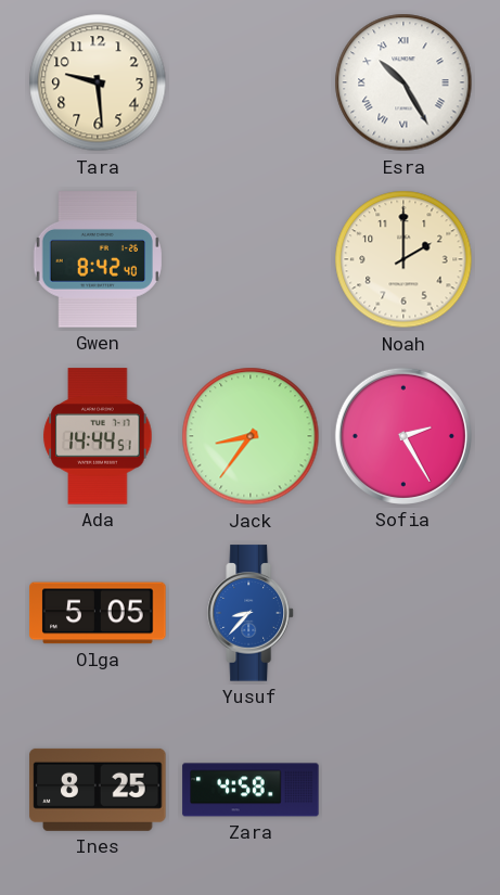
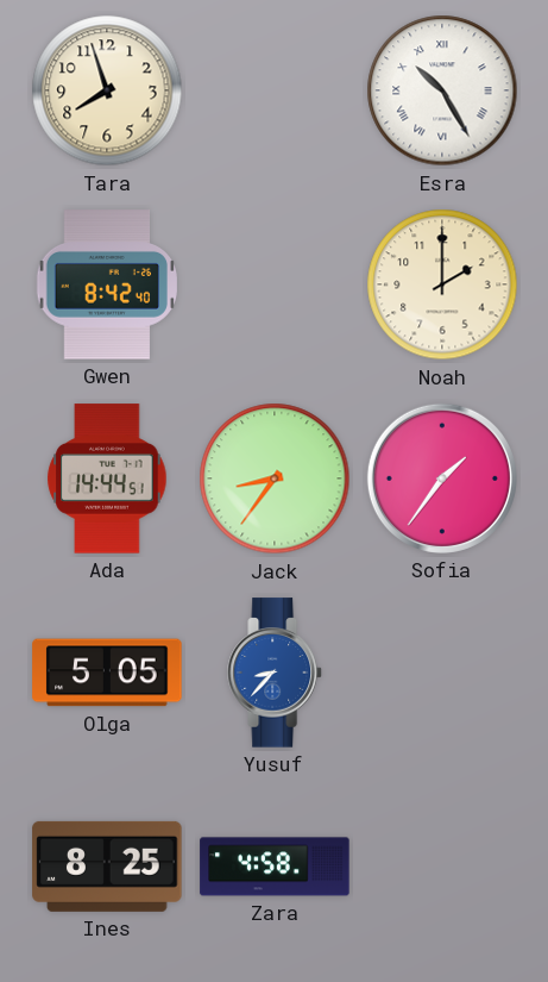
Tara: 9:29 -> 7:57
Sofia: 2:25 -> 1:36
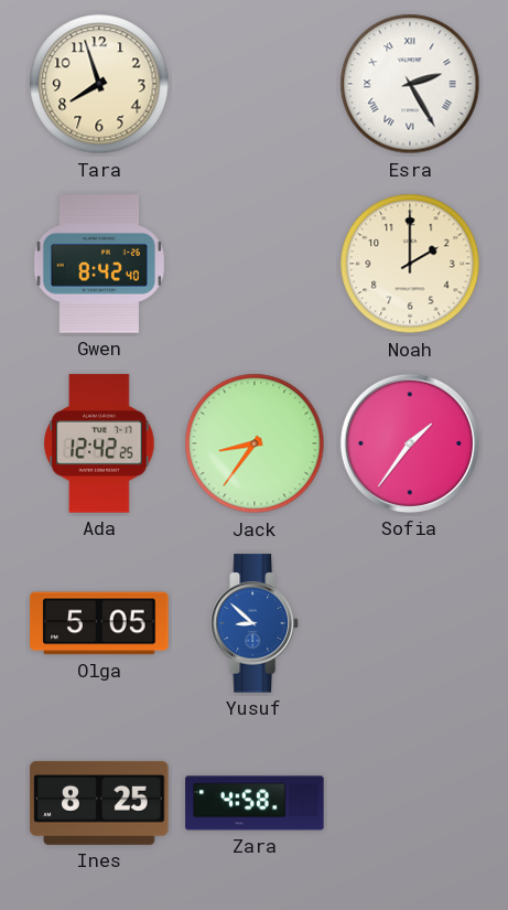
Esra: 10:25 -> 2:25
Ada: 14:44 -> 12:42
Yusuf: 8:37 -> 8:52
